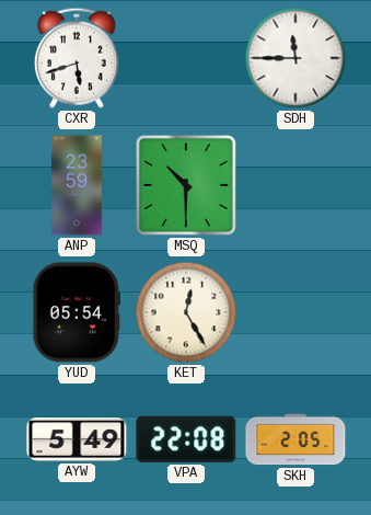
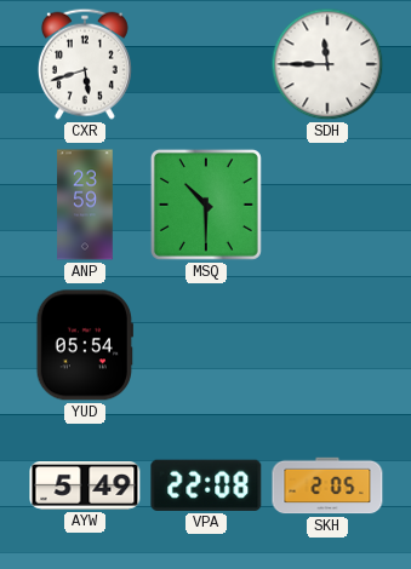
KET: 12:25 -> none
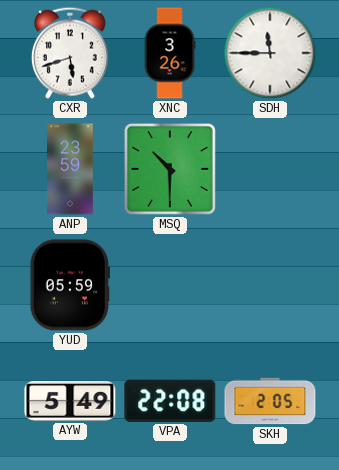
XNC: none -> 3:26
YUD: 05:54 -> 05:59
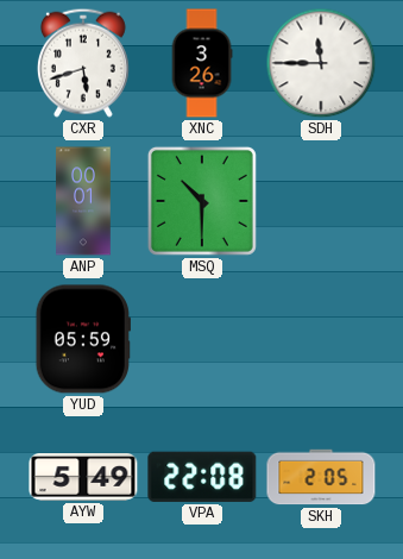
ANP: 23:59 -> 00:01
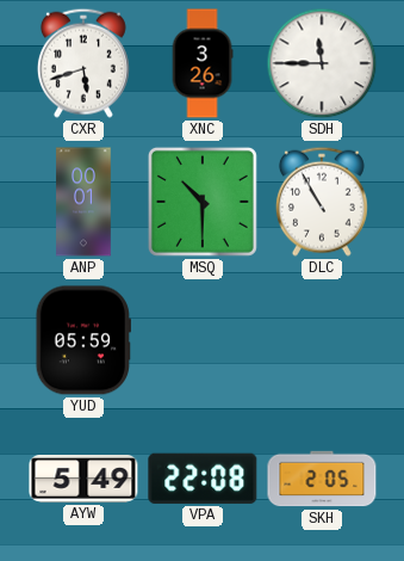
DLC: none -> 10:55
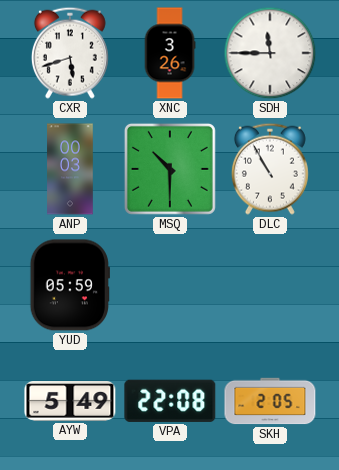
ANP: 00:01 -> 00:03
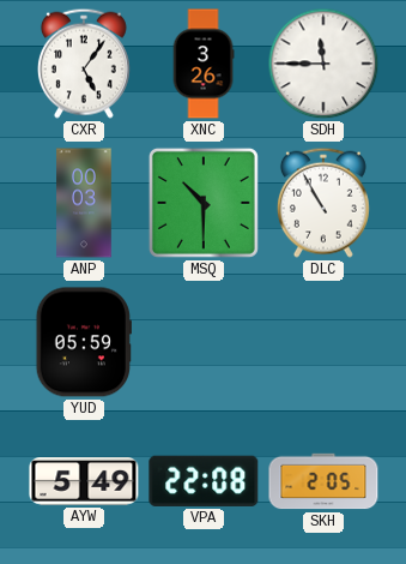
CXR: 5:42 -> 5:06
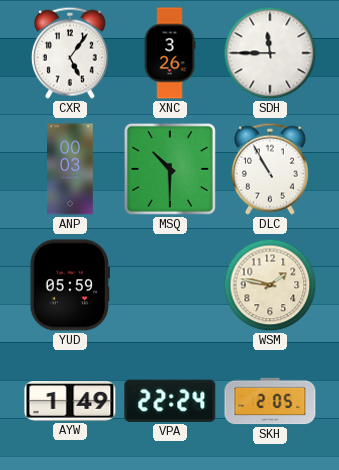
WSM: none -> 1:47
AYW: 5:49 -> 1:49
VPA: 22:08 -> 22:24
